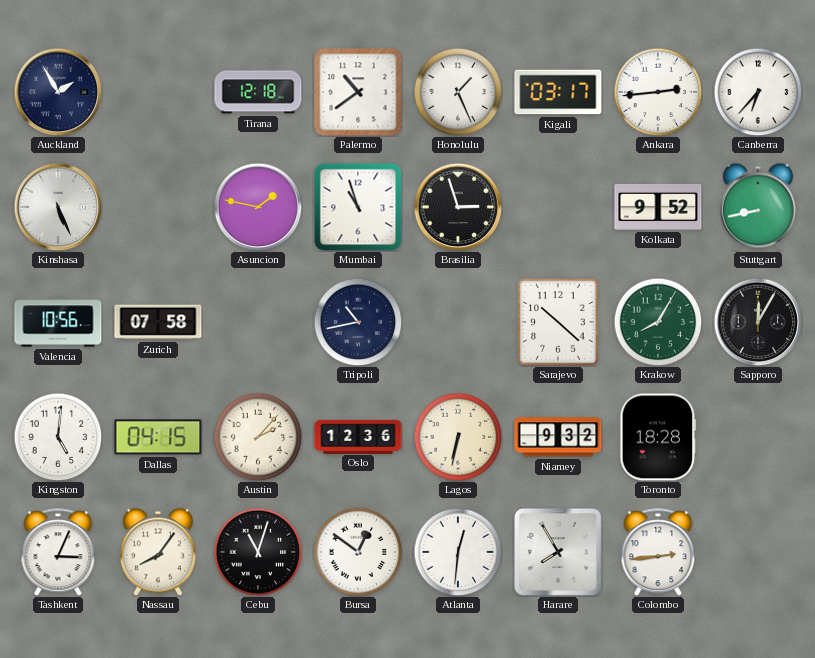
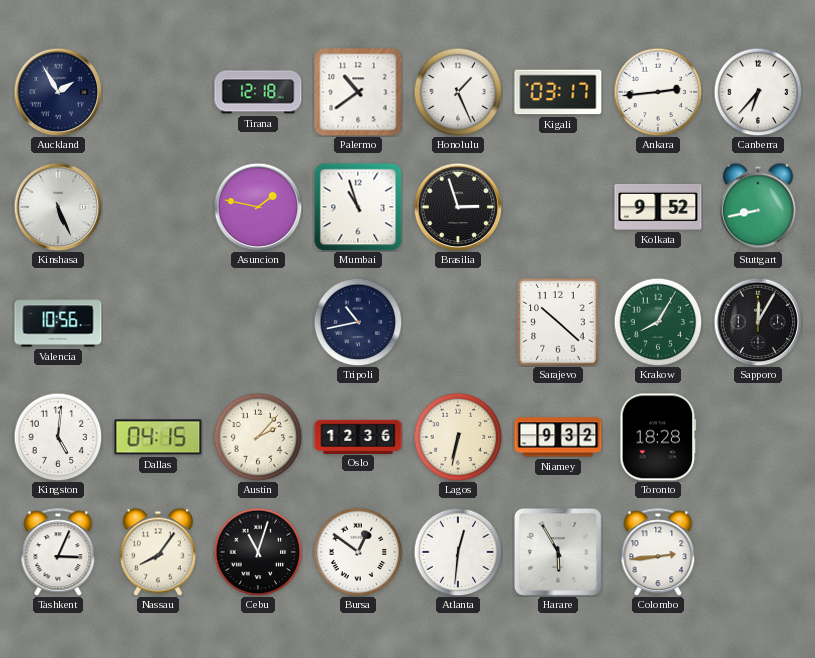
Zurich: 07:58 -> none
Harare: 7:55 -> 5:55
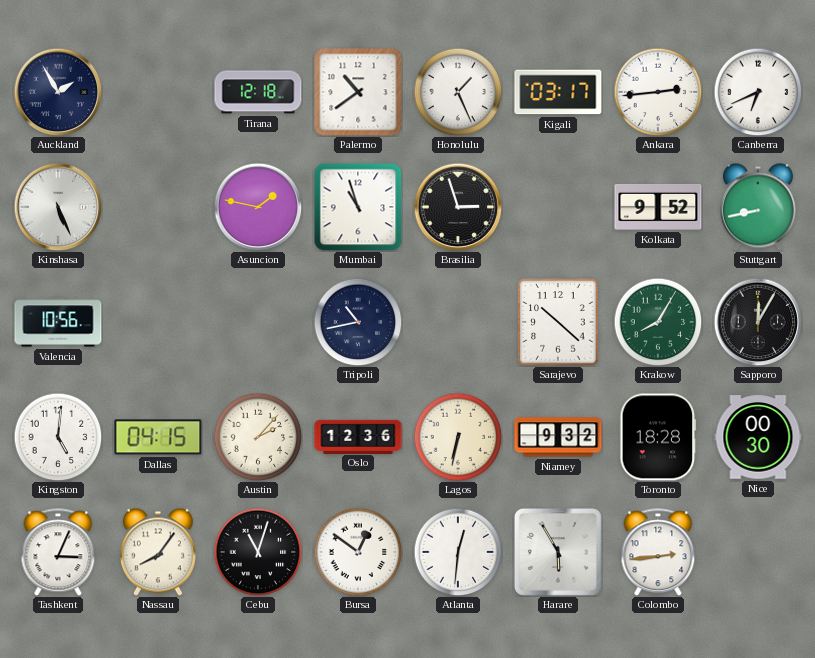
Canberra: 6:37 -> 6:41
Nice: none -> 00:30
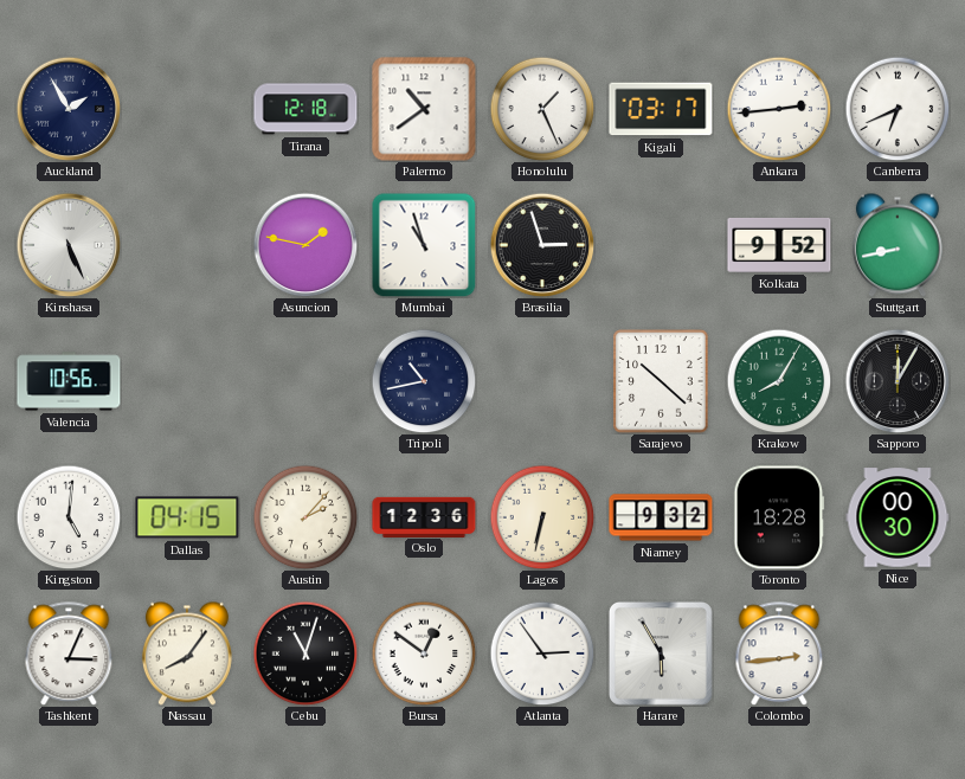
Atlanta: 12:31 -> 2:54
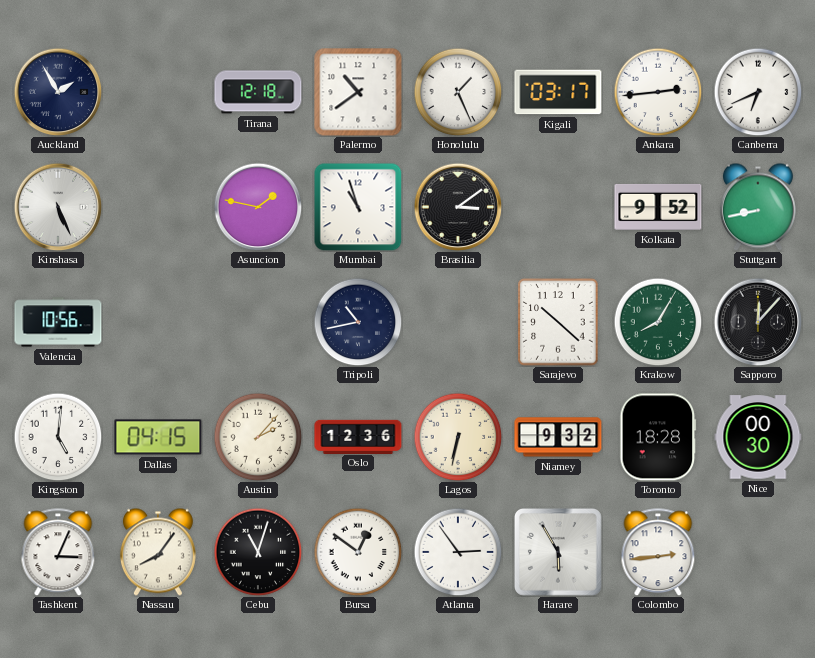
Brasilia: 2:57 -> 3:09
Sapporo: 12:05 -> 12:07
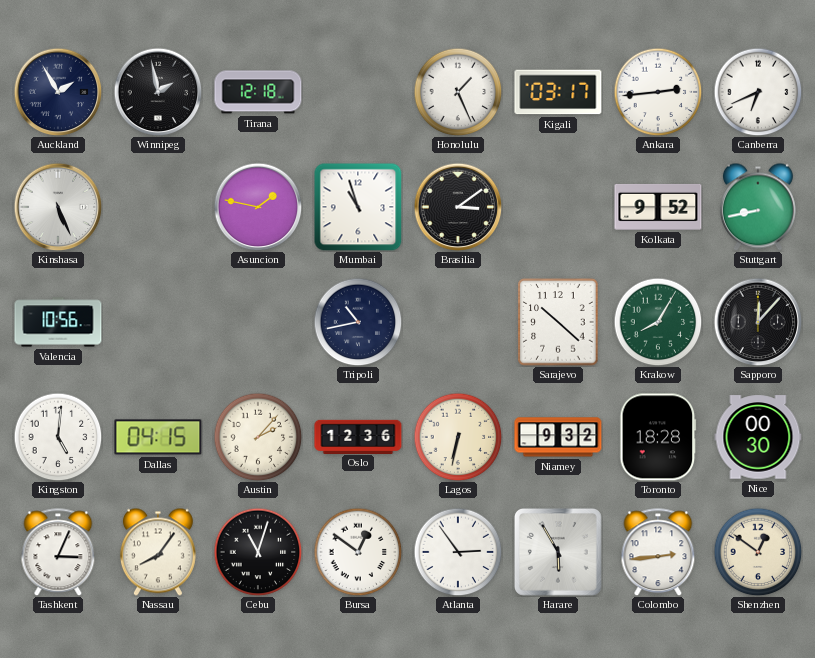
Winnipeg: none -> 1:58
Palermo: 10:39 -> none
Shenzhen: none -> 12:51
